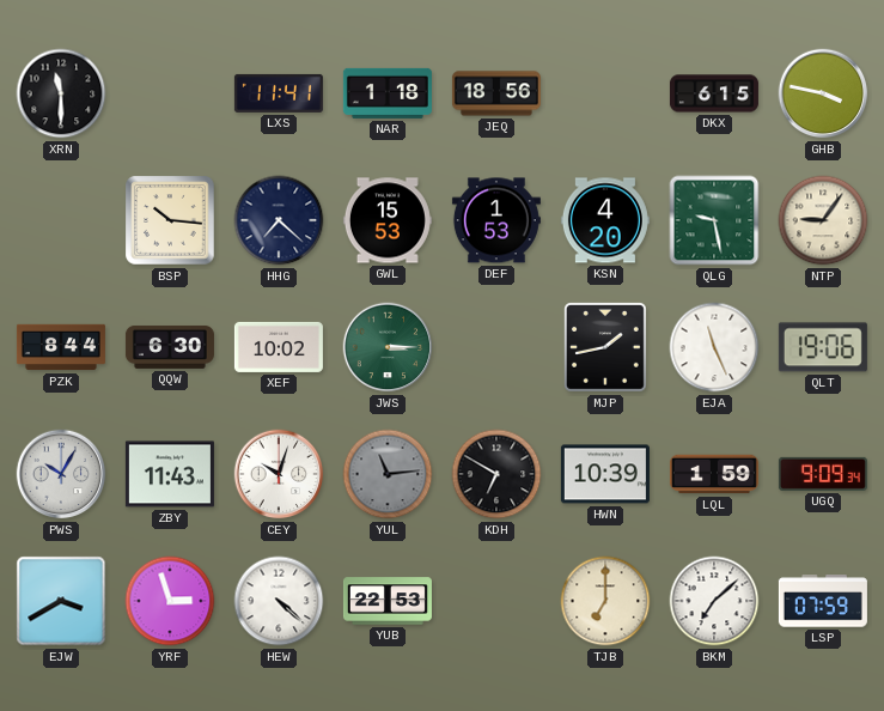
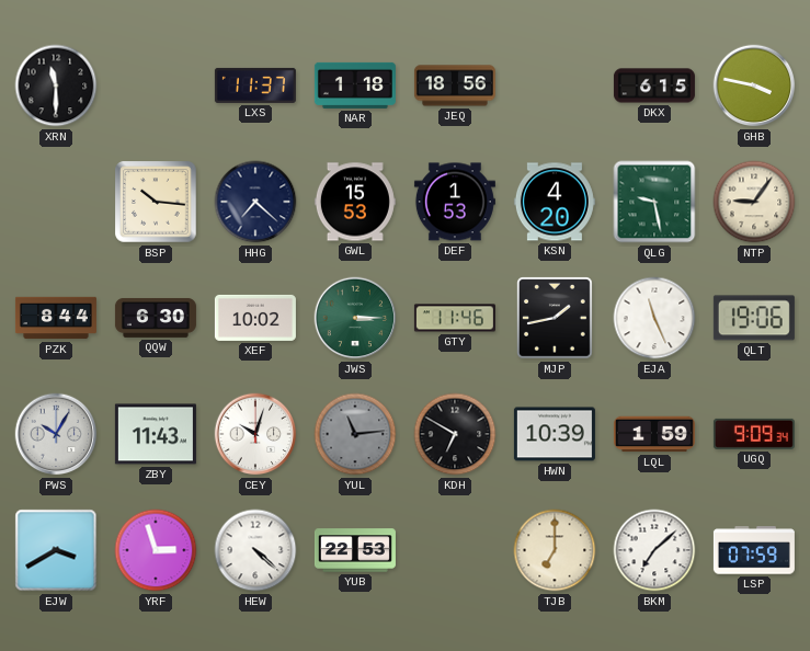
LXS: 11:41 -> 11:37
GTY: none -> 11:46
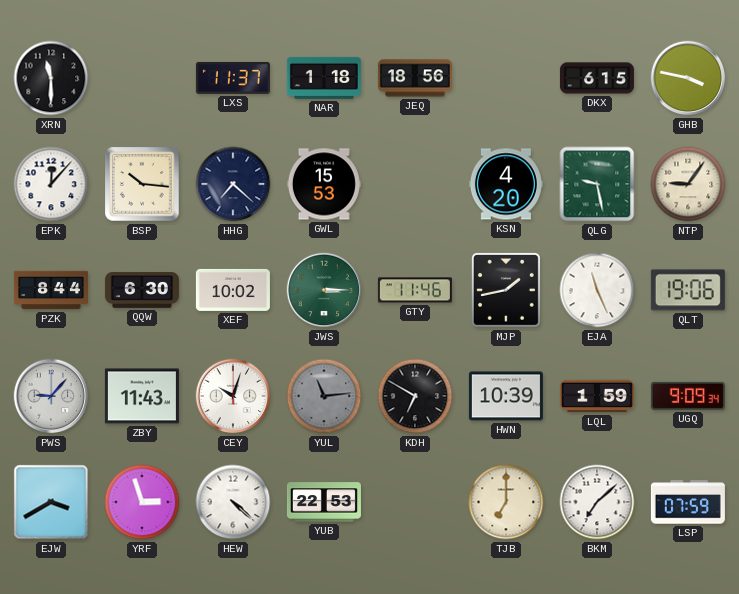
EPK: none -> 12:07
DEF: 1:53 -> none
PWS: 10:05 -> 9:07
